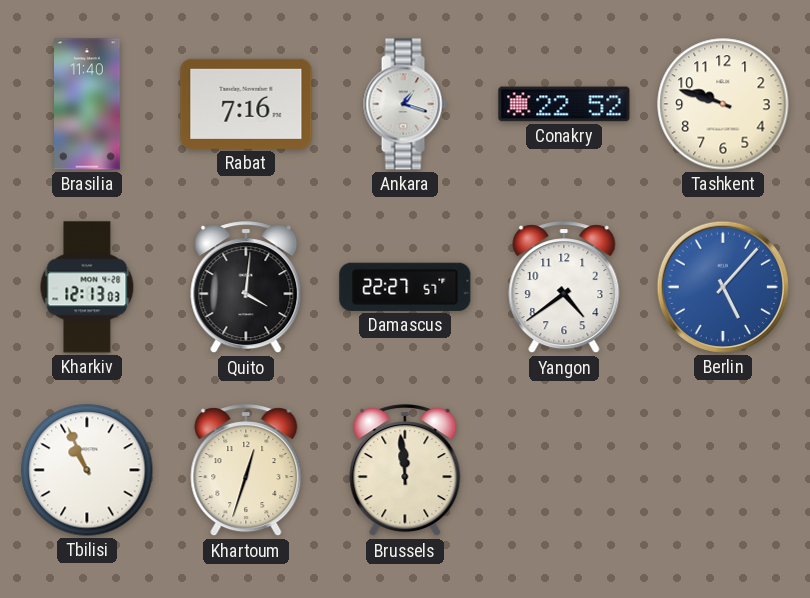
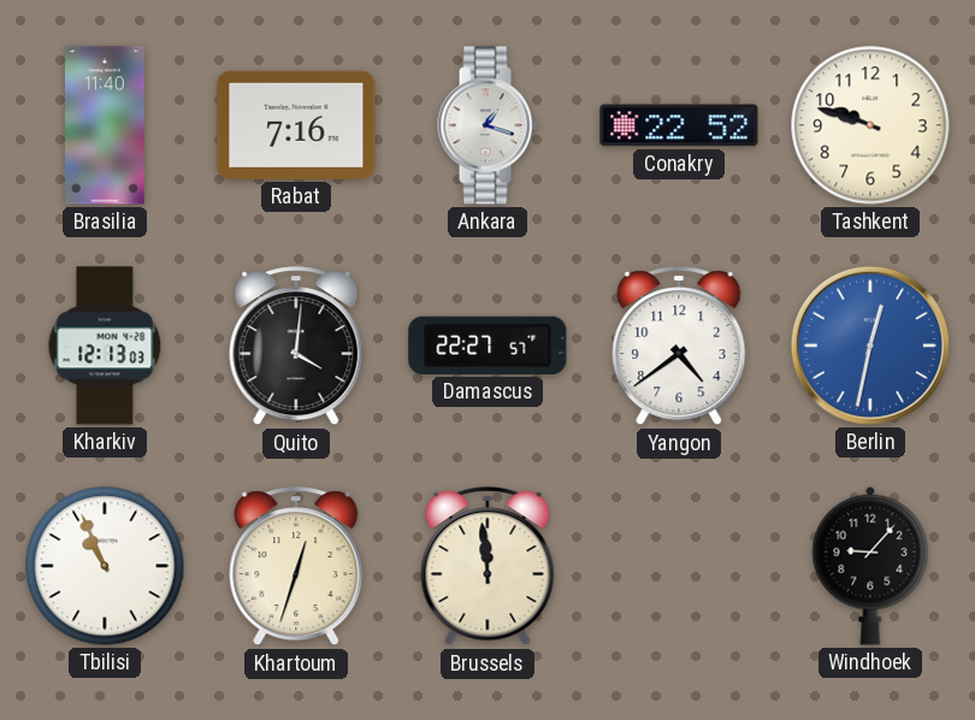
Berlin: 5:07 -> 12:32
Windhoek: none -> 9:07
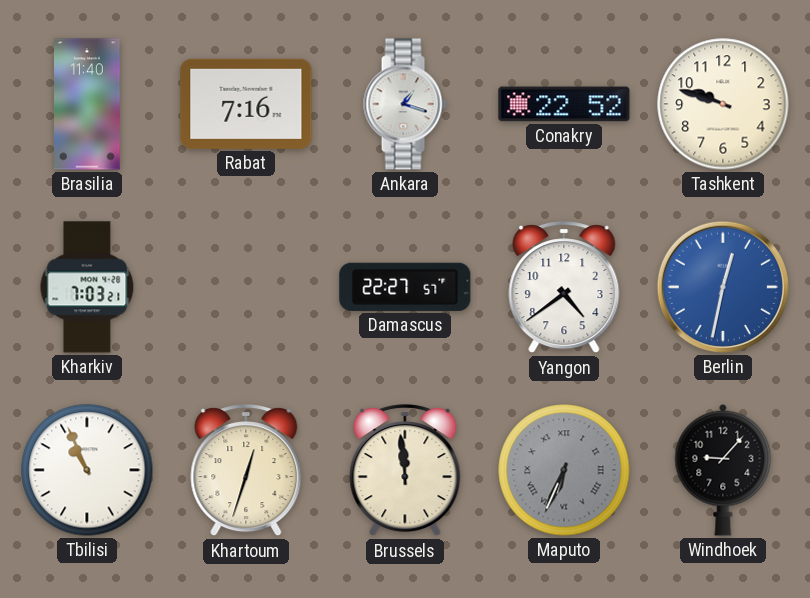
Kharkiv: 12:13 -> 7:03
Quito: 4:01 -> none
Maputo: none -> 6:34
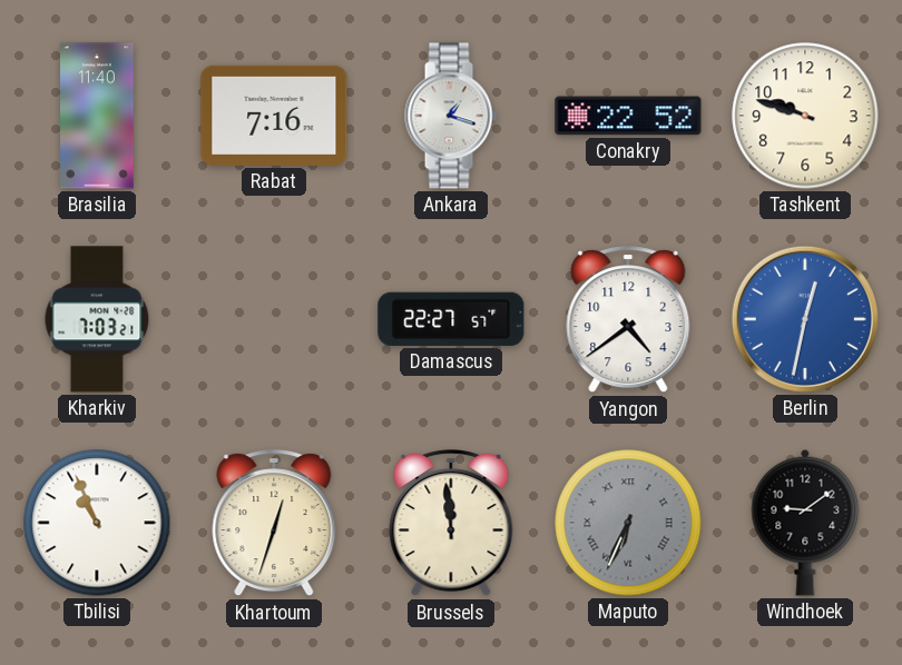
Windhoek: 9:07 -> 9:09
